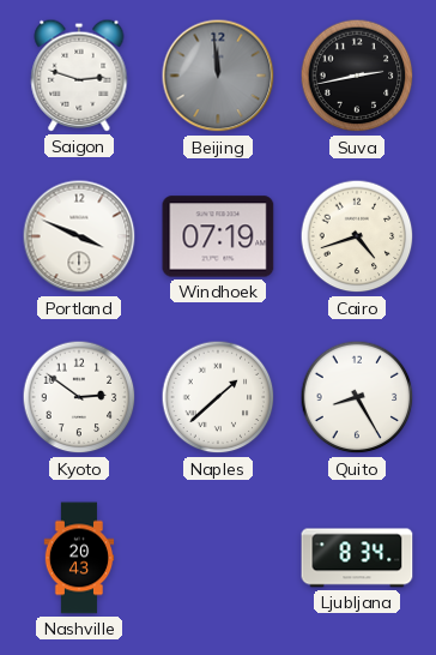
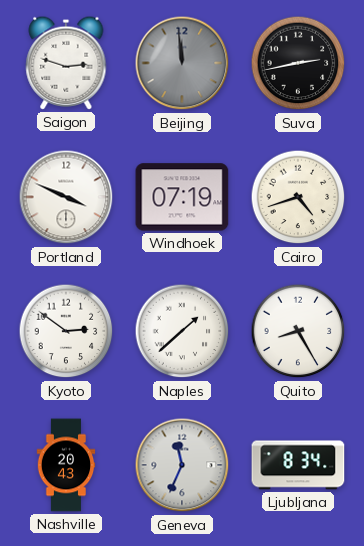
Geneva: none -> 11:34
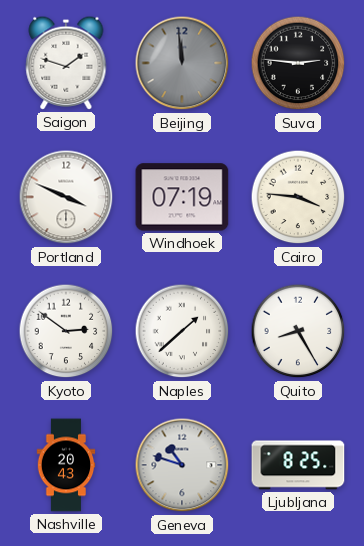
Saigon: 2:48 -> 1:48
Suva: 2:43 -> 2:46
Cairo: 4:42 -> 3:46
Geneva: 11:34 -> 10:48
Ljubljana: 8:34 -> 8:25
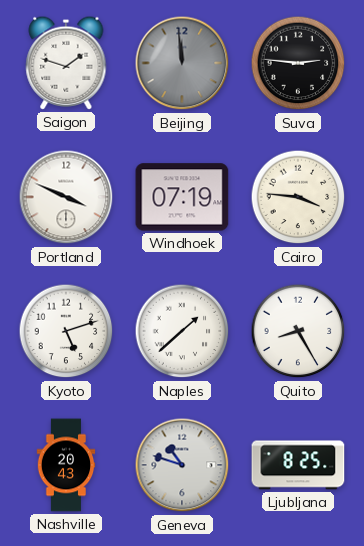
Kyoto: 2:51 -> 5:12
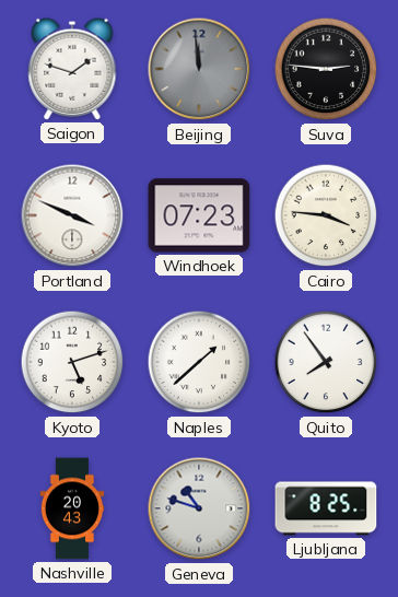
Windhoek: 07:19 -> 07:23
Quito: 8:25 -> 7:54
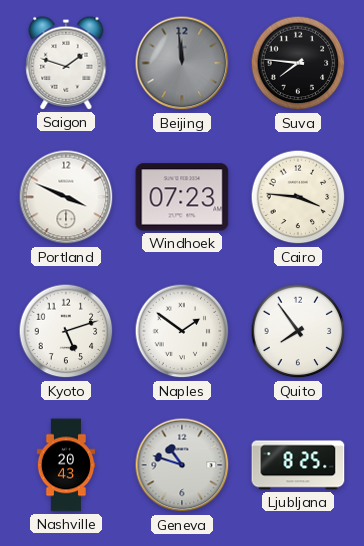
Suva: 2:46 -> 7:46
Naples: 1:38 -> 1:51
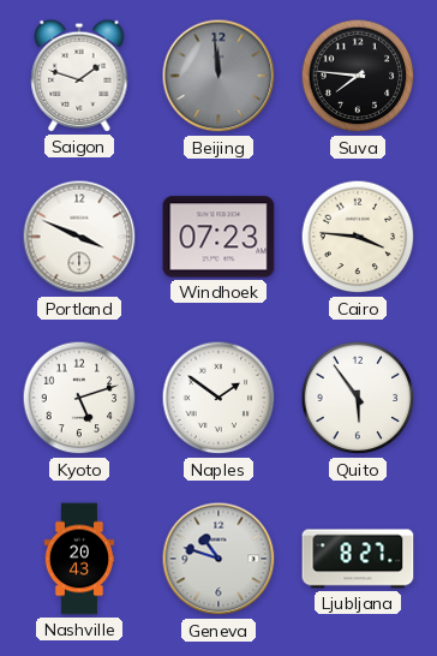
Quito: 7:54 -> 5:54
Ljubljana: 8:25 -> 8:27
